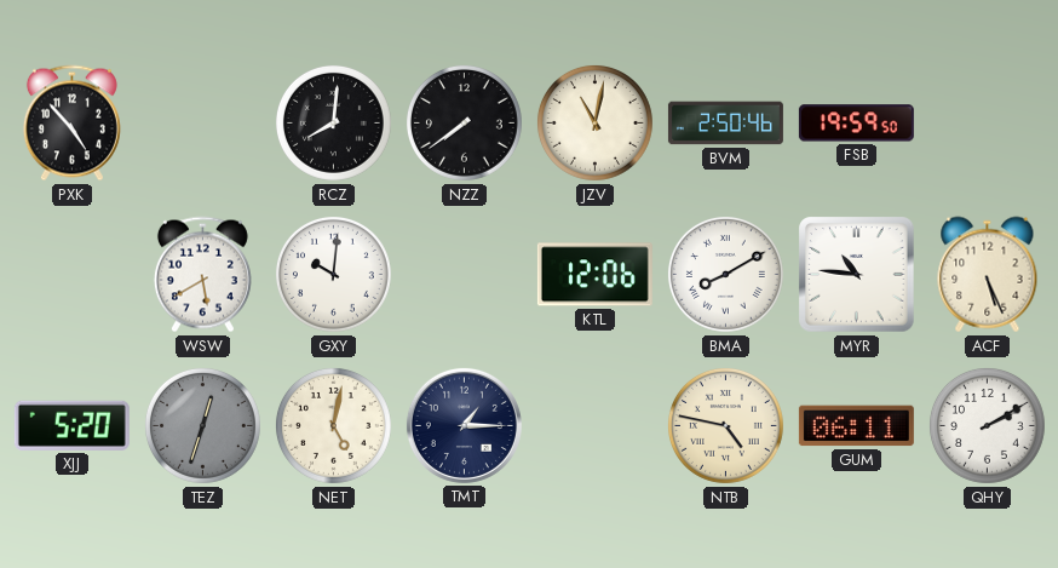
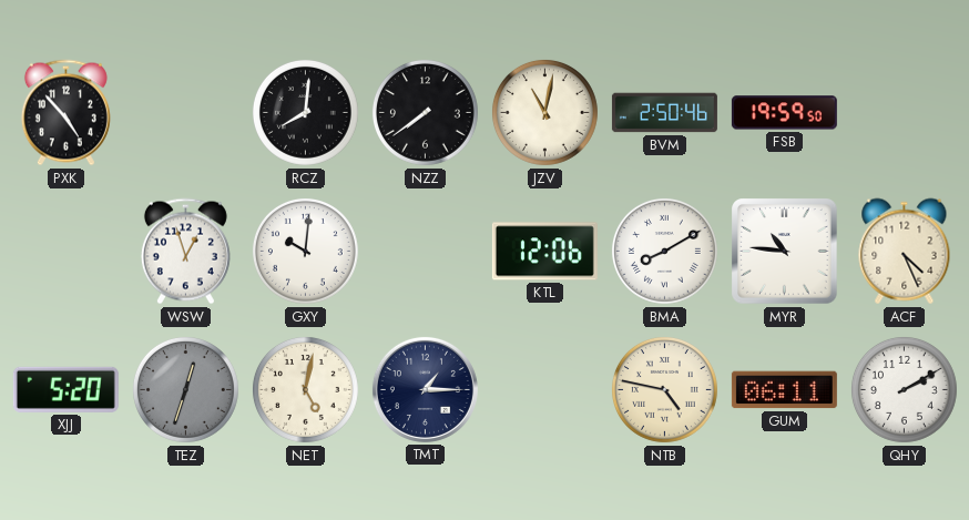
WSW: 5:40 -> 12:57
ACF: 5:26 -> 4:26
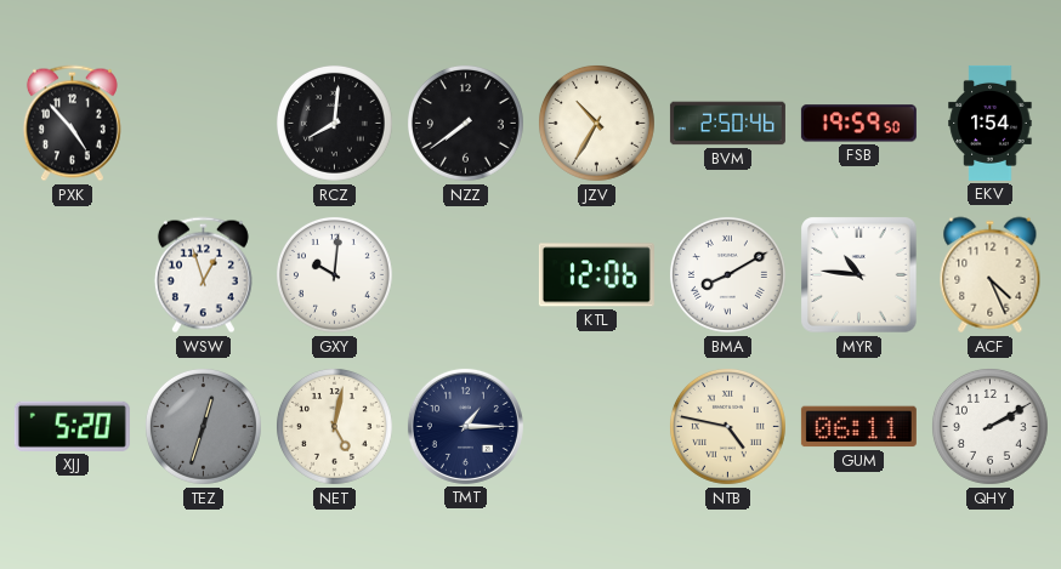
JZV: 11:02 -> 10:35
EKV: none -> 1:54
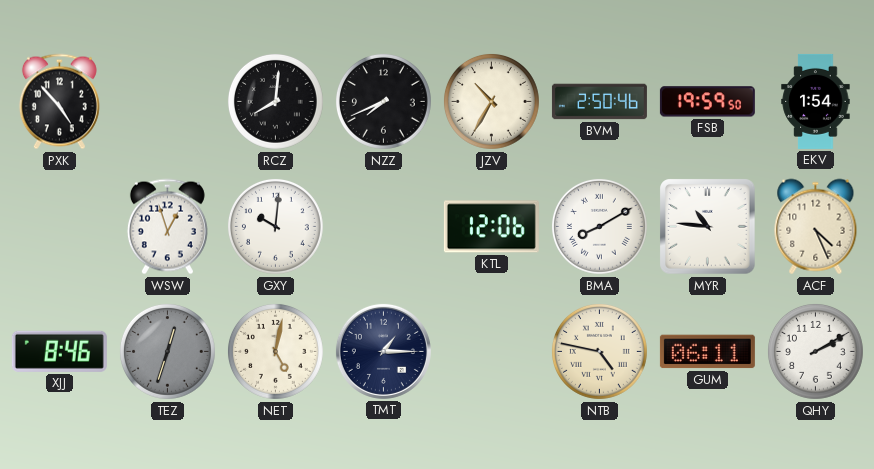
NZZ: 7:39 -> 7:41
XJJ: 5:20 -> 8:46
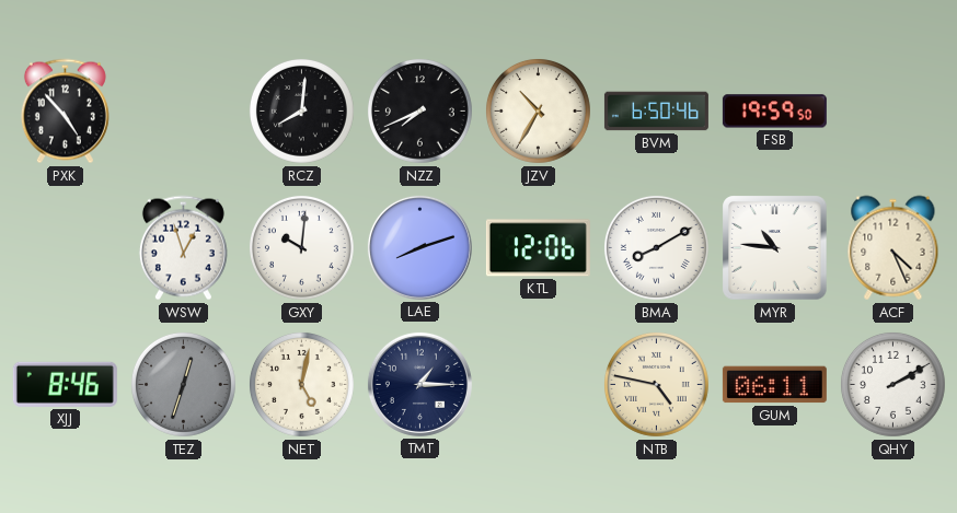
BVM: 2:50 -> 6:50
EKV: 1:54 -> none
LAE: none -> 8:12
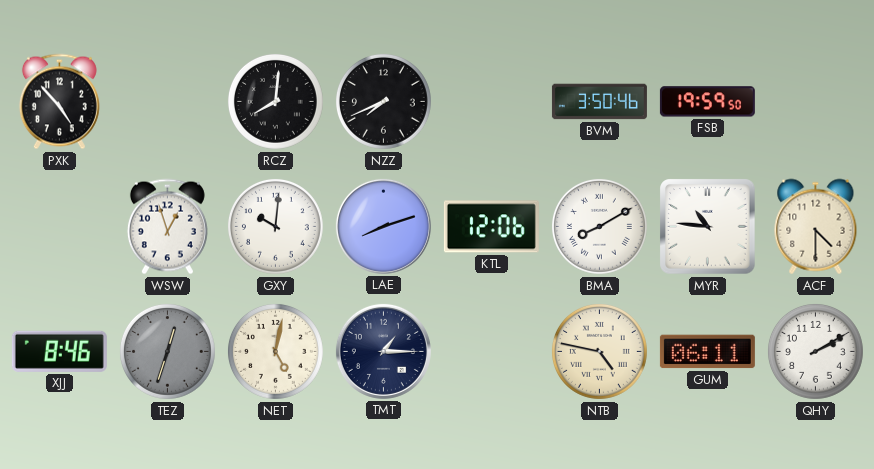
JZV: 10:35 -> none
BVM: 6:50 -> 3:50
ACF: 4:26 -> 4:30
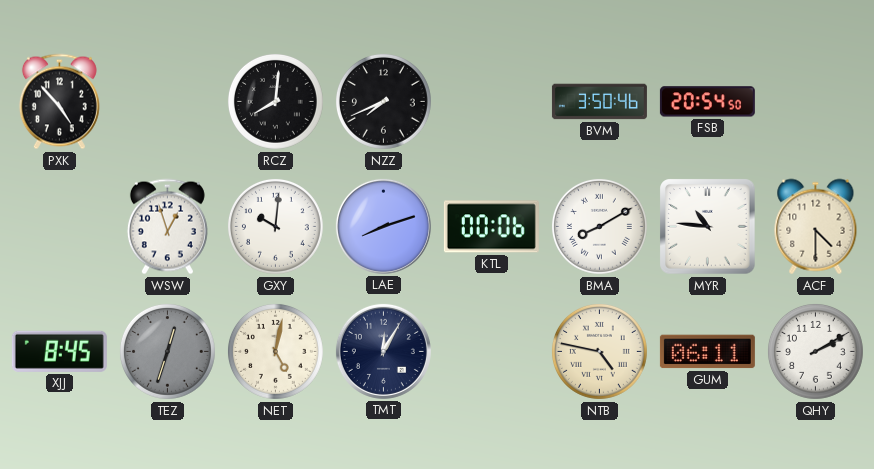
FSB: 19:59 -> 20:54
KTL: 12:06 -> 00:06
XJJ: 8:46 -> 8:45
TMT: 1:15 -> 12:05
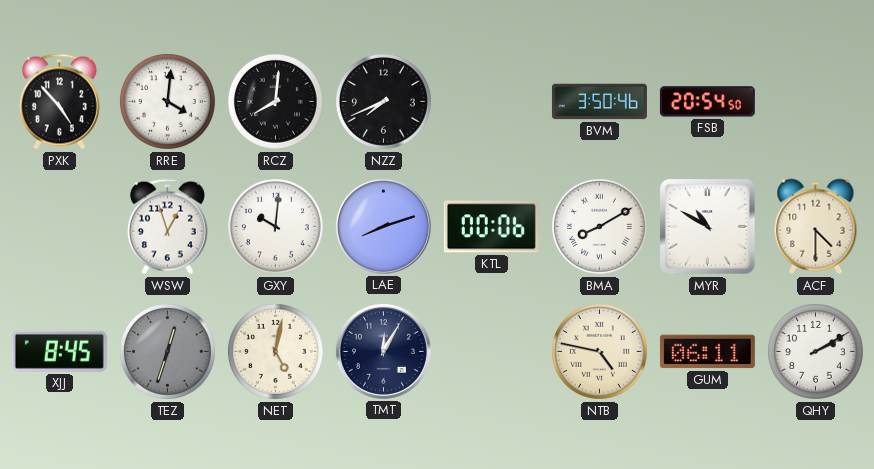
RRE: none -> 4:01
MYR: 10:46 -> 10:50
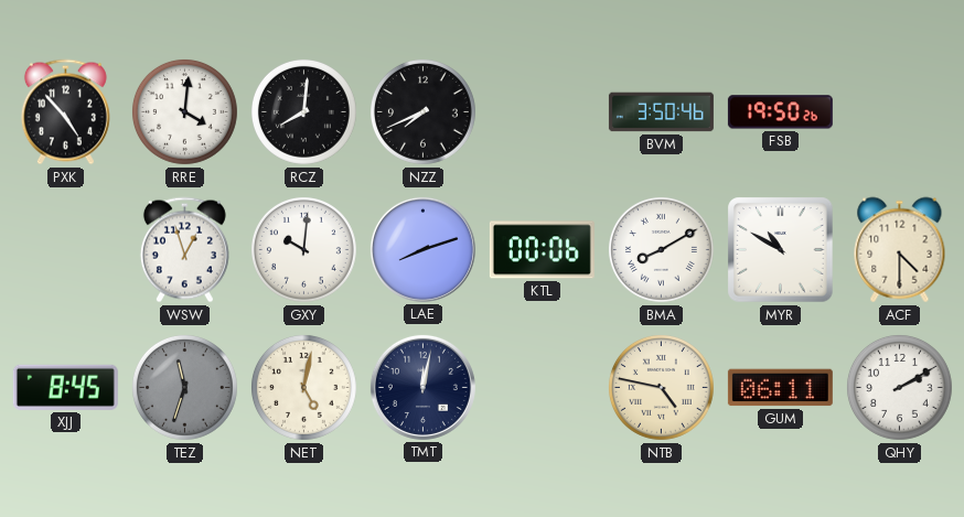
FSB: 20:54 -> 19:50
TEZ: 12:33 -> 11:33
TMT: 12:05 -> 12:02
